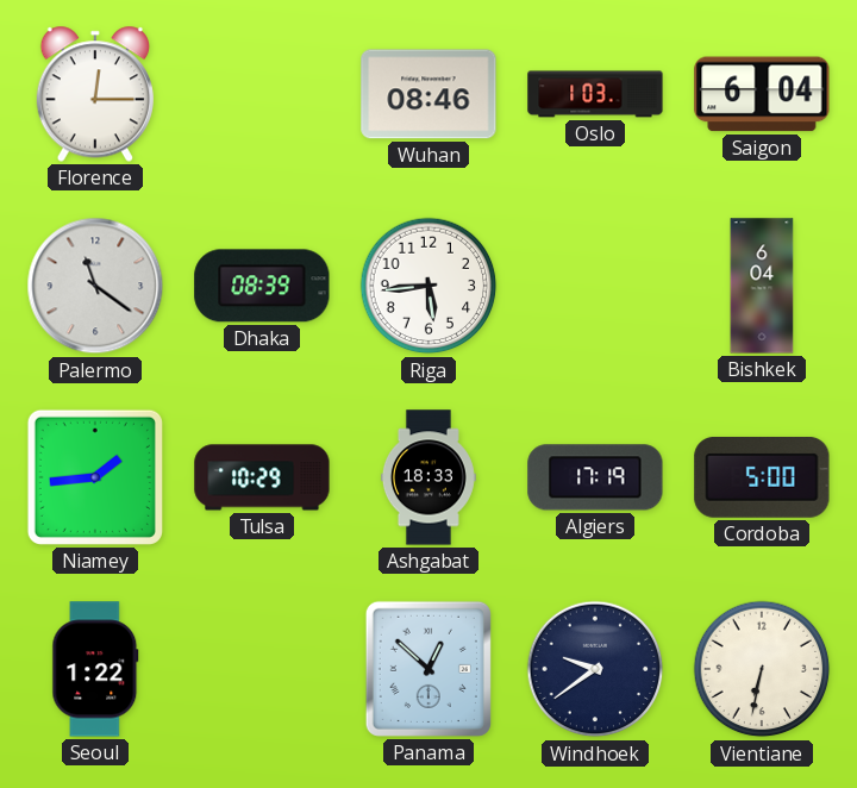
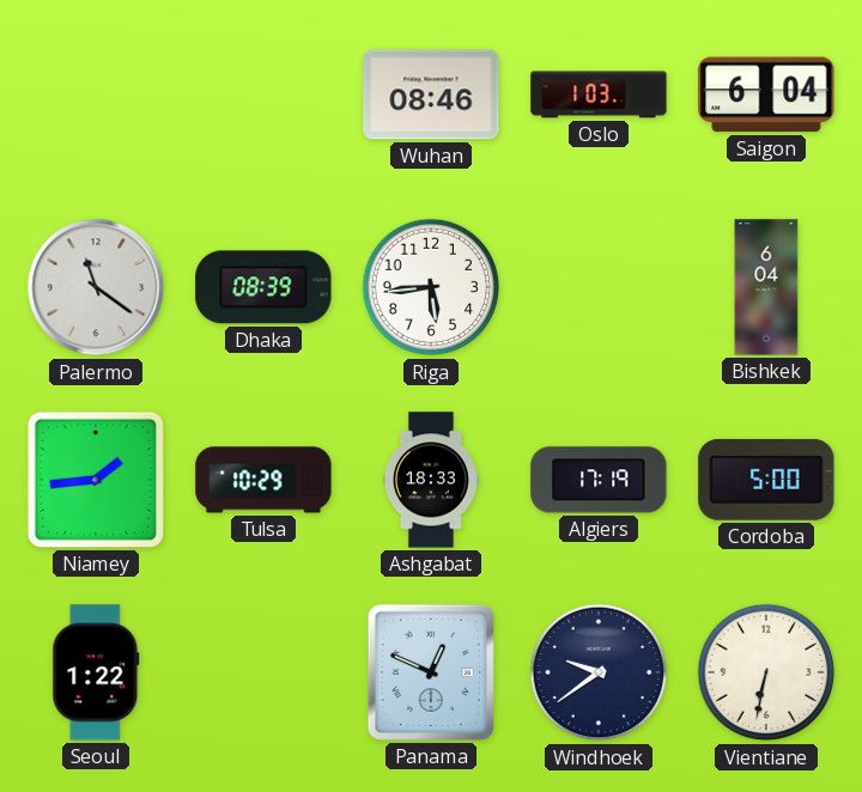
Florence: 12:15 -> none
Panama: 12:52 -> 12:49
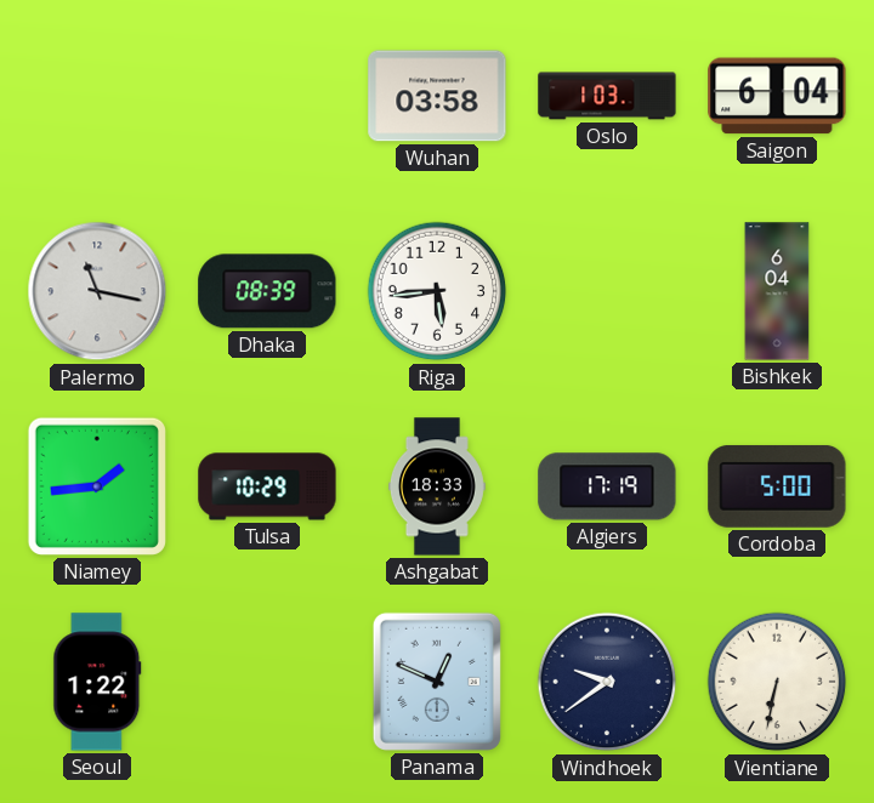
Wuhan: 08:46 -> 03:58
Palermo: 11:21 -> 11:17
